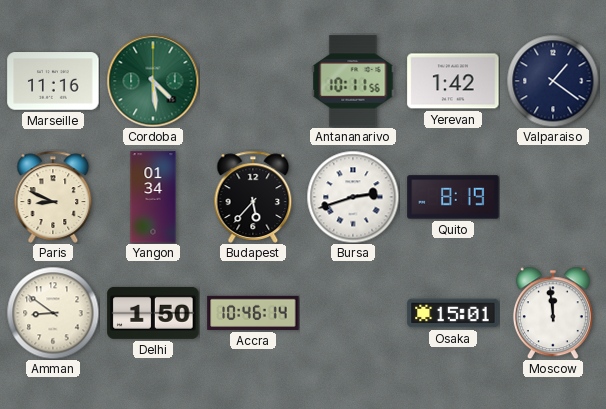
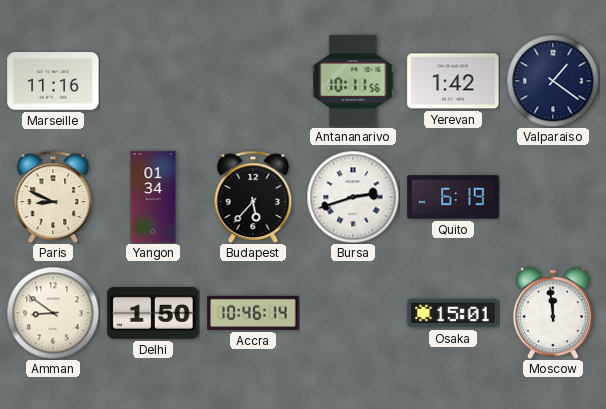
Cordoba: 4:29 -> none
Quito: 8:19 -> 6:19
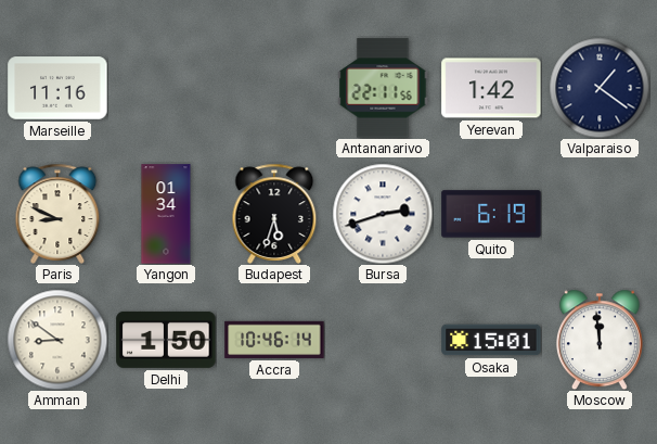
Antananarivo: 10:11 -> 22:11
Budapest: 5:37 -> 5:33
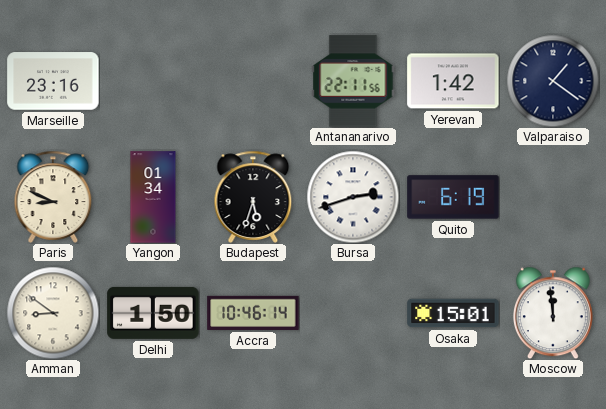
Marseille: 11:16 -> 23:16
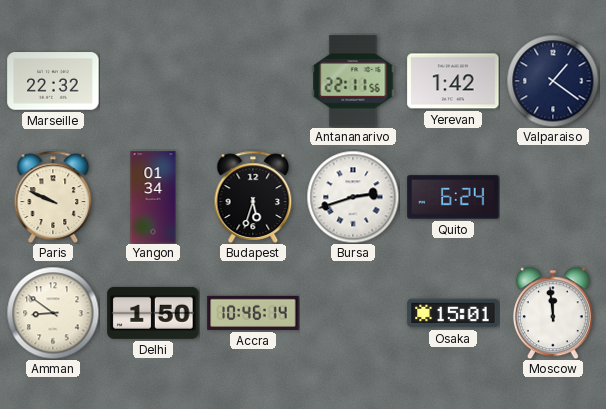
Marseille: 23:16 -> 22:32
Paris: 8:49 -> 9:49
Quito: 6:19 -> 6:24
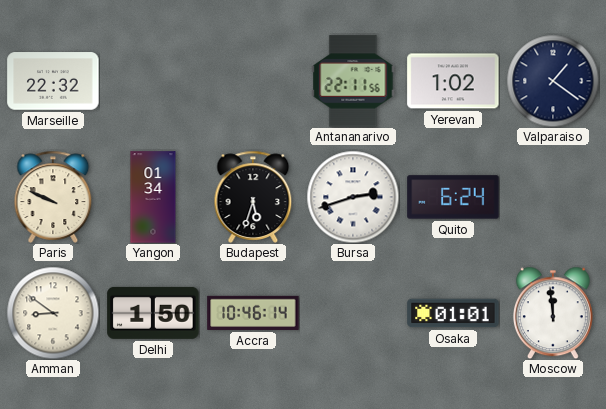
Yerevan: 1:42 -> 1:02
Osaka: 15:01 -> 01:01
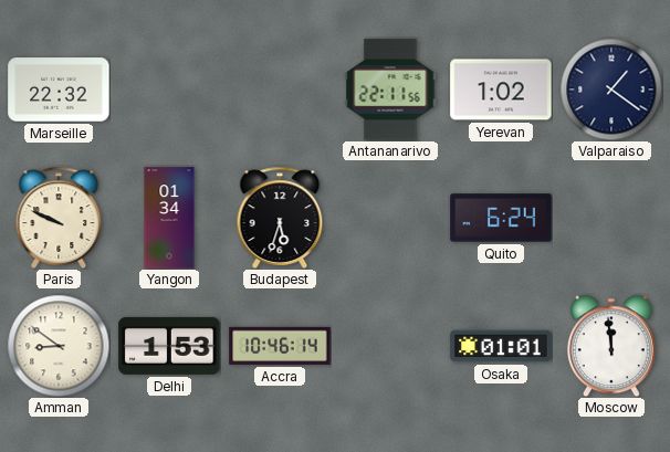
Bursa: 2:42 -> none
Delhi: 1:50 -> 1:53
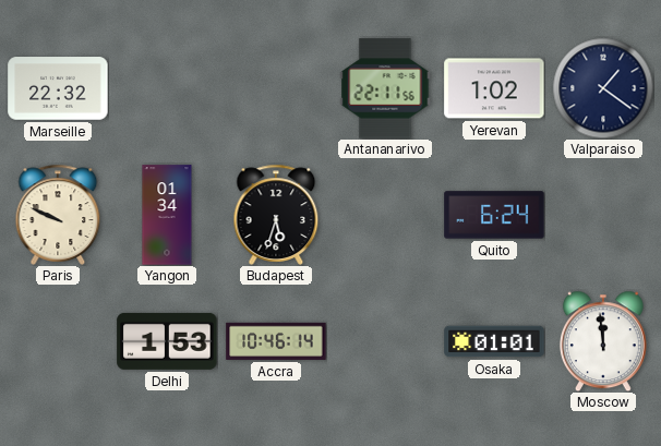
Amman: 8:51 -> none
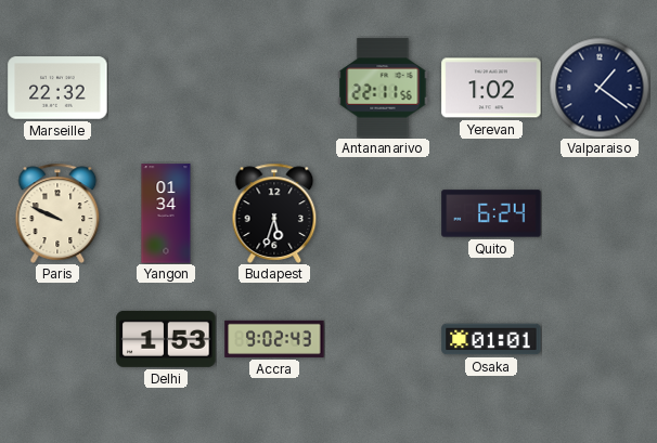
Accra: 10:46 -> 9:02
Moscow: 11:59 -> none
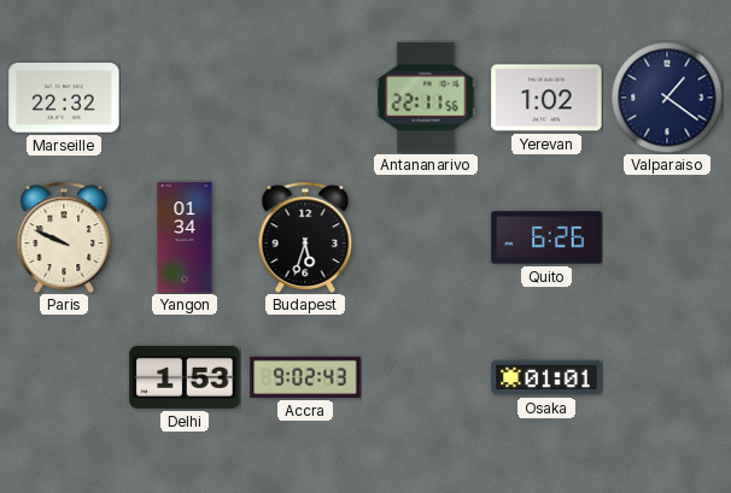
Quito: 6:24 -> 6:26
